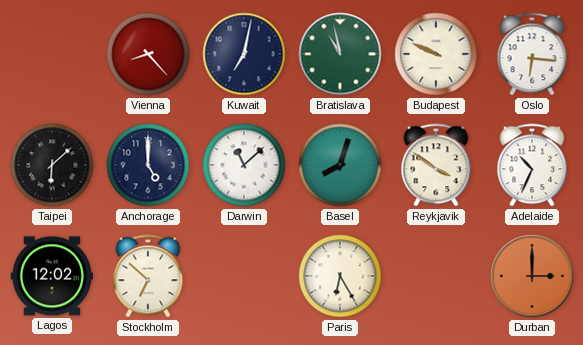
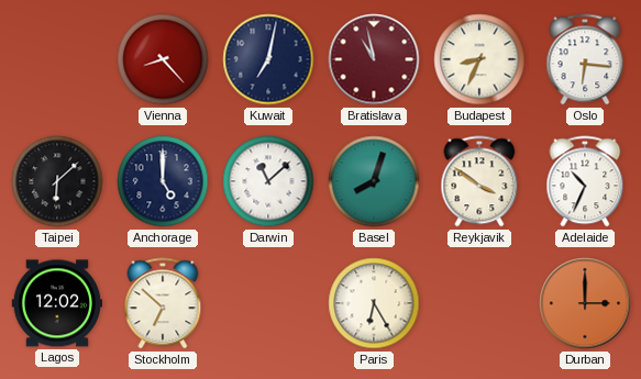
Bratislava dial: green -> burgundy
Budapest: 9:49 -> 8:34
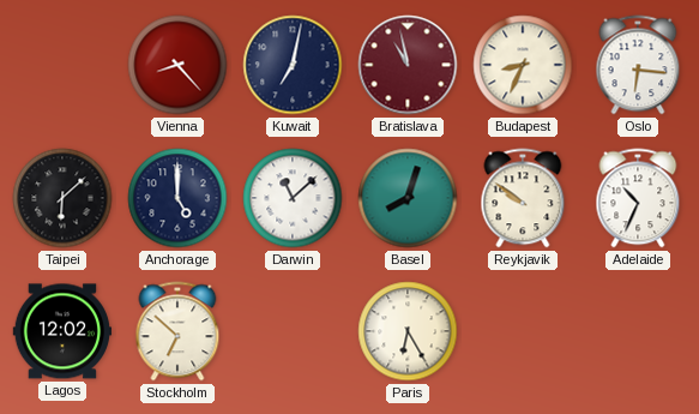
Reykjavik: 3:51 -> 9:51
Durban: 3:00 -> none
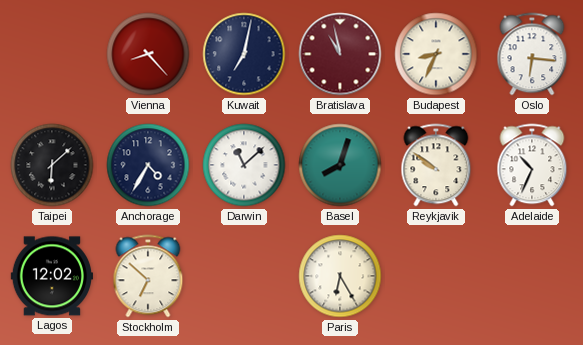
Anchorage: 5:00 -> 4:35
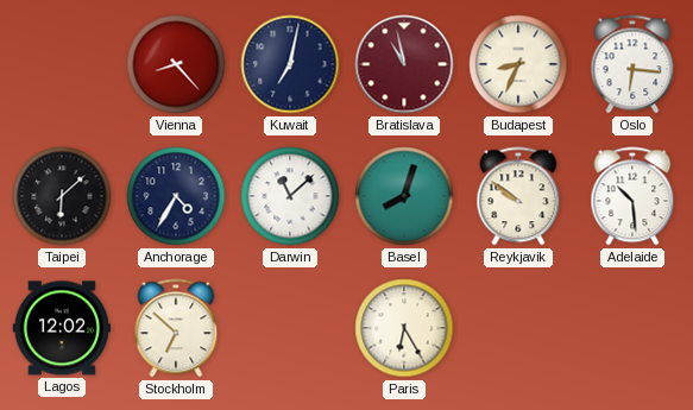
Adelaide: 10:34 -> 10:29
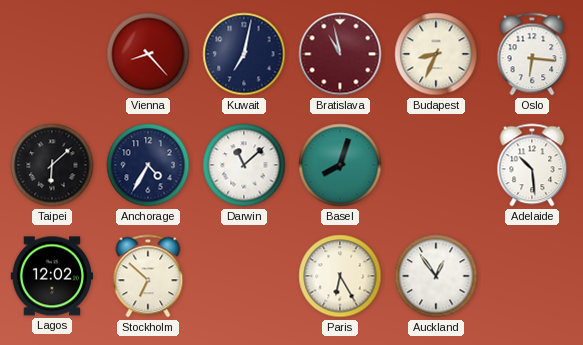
Reykjavik: 9:51 -> none
Auckland: none -> 12:54
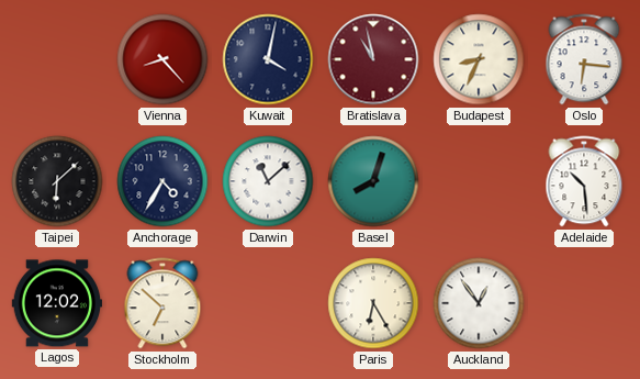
Kuwait: 7:02 -> 4:02
